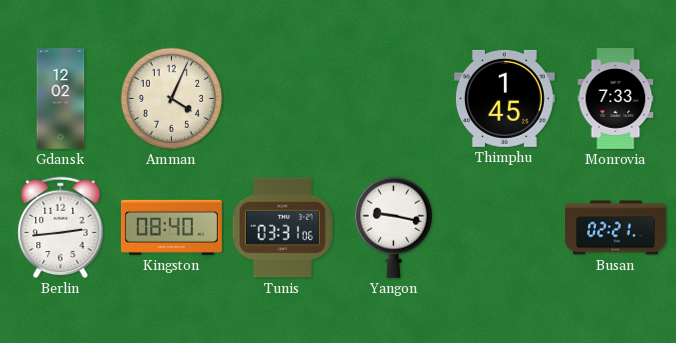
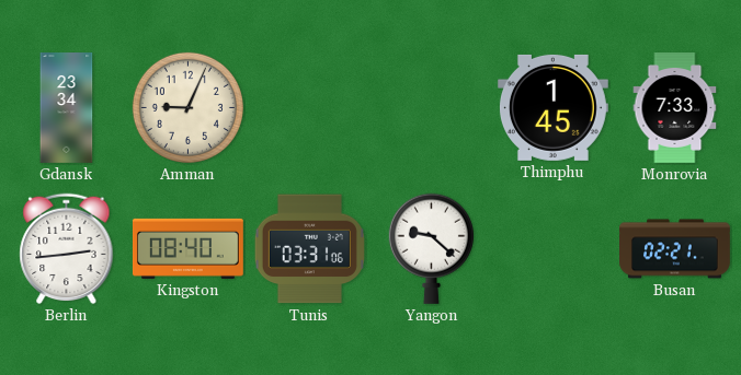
Gdansk: 12:02 -> 23:34
Amman: 4:04 -> 9:04
Yangon: 9:17 -> 9:22
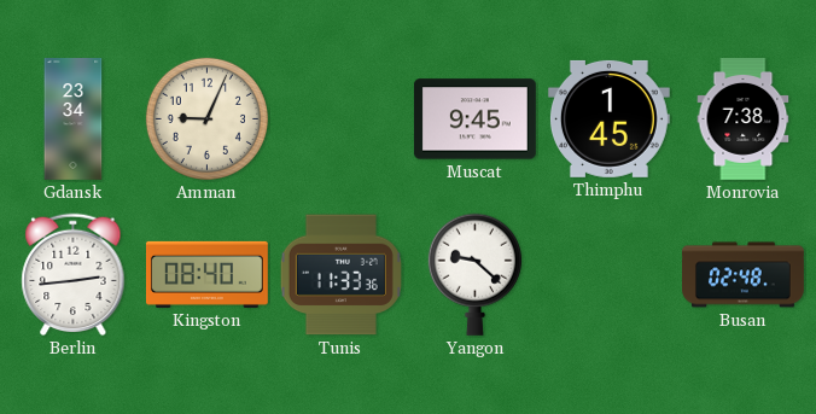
Muscat: none -> 9:45
Monrovia: 7:33 -> 7:38
Tunis: 03:31 -> 11:33
Busan: 02:21 -> 02:48
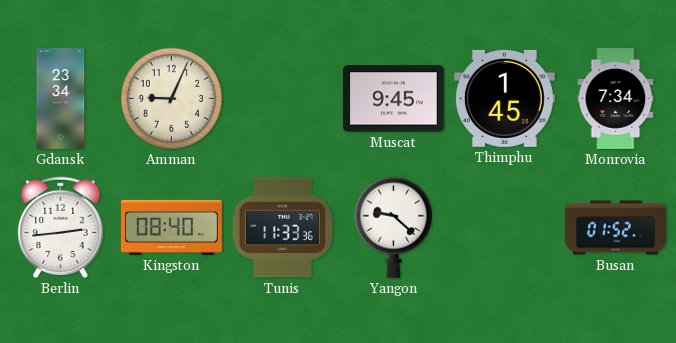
Monrovia: 7:38 -> 7:34
Busan: 02:48 -> 01:52
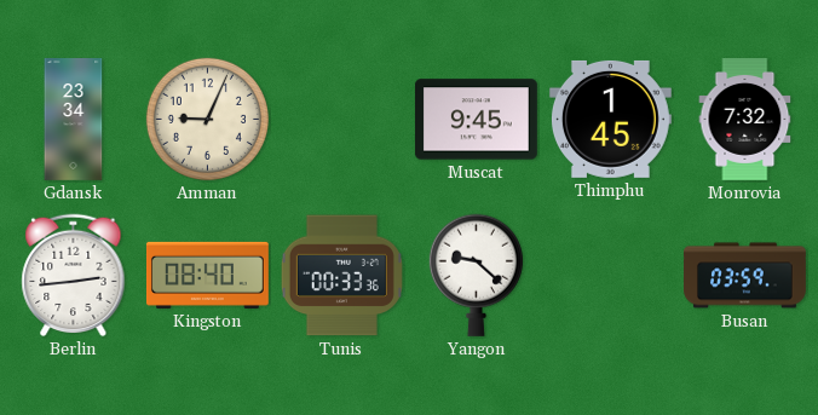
Monrovia: 7:34 -> 7:32
Tunis: 11:33 -> 00:33
Busan: 01:52 -> 03:59
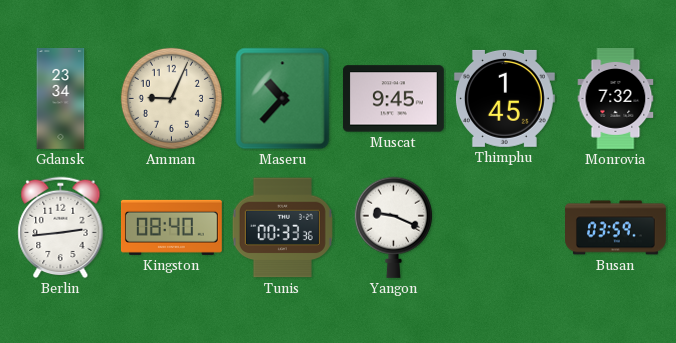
Maseru: none -> 10:37
Yangon: 9:22 -> 9:19
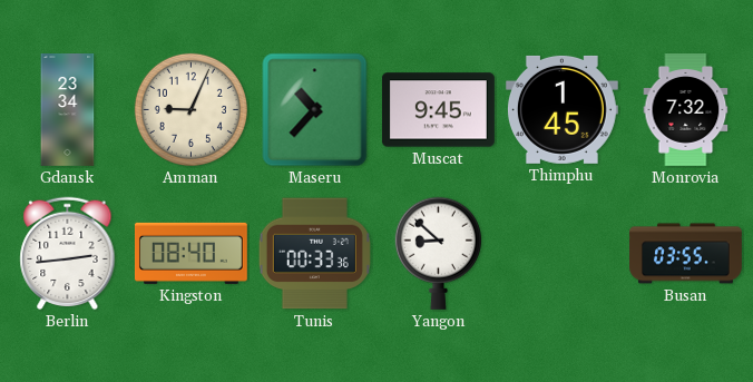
Yangon: 9:19 -> 8:52
Busan: 03:59 -> 03:55
